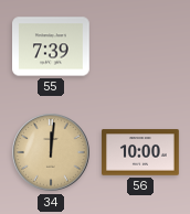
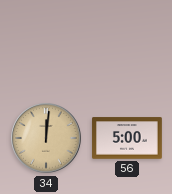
55: 7:39 -> none
56: 10:00 -> 5:00
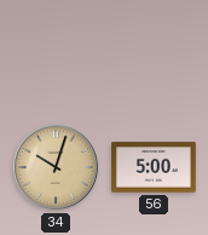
34: 12:01 -> 10:03
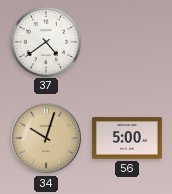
37: none -> 4:39
